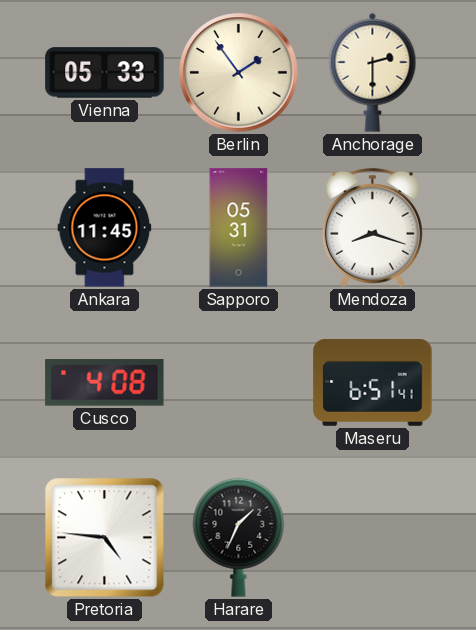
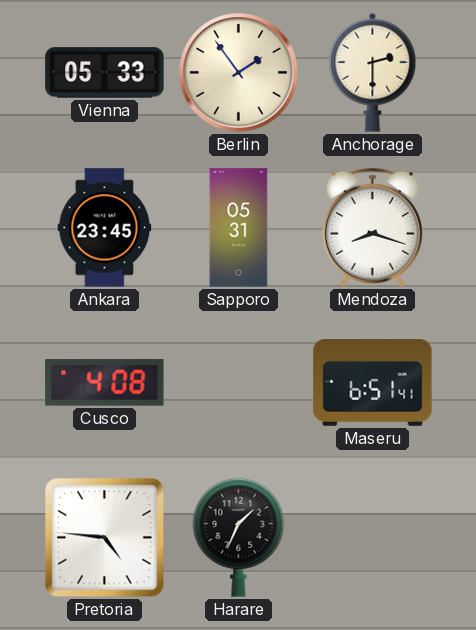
Ankara: 11:45 -> 23:45
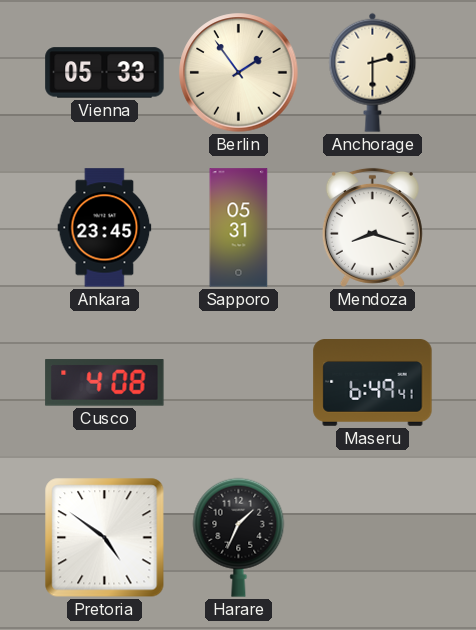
Maseru: 6:51 -> 6:49
Pretoria: 4:46 -> 4:51
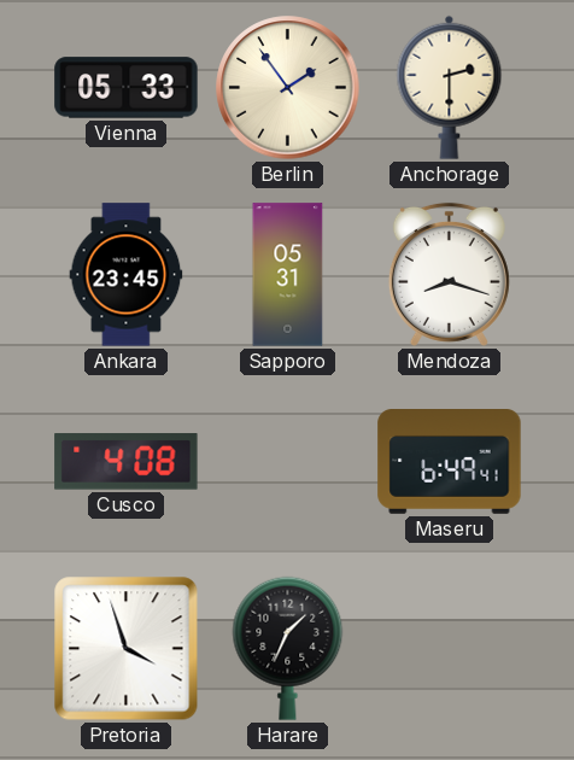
Pretoria: 4:51 -> 3:57
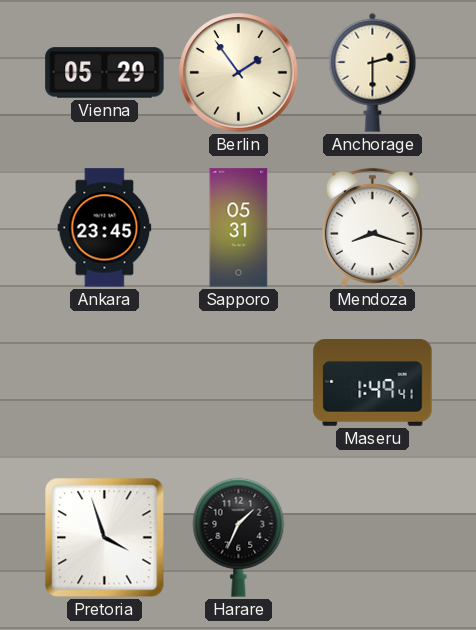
Vienna: 05:33 -> 05:29
Cusco: 4:08 -> none
Maseru: 6:49 -> 1:49
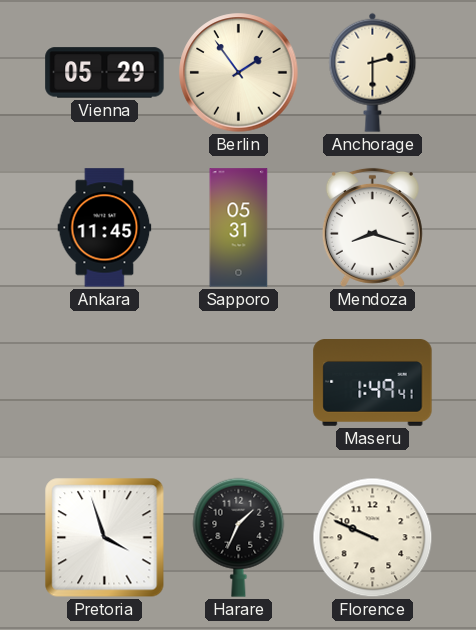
Ankara: 23:45 -> 11:45
Florence: none -> 9:49
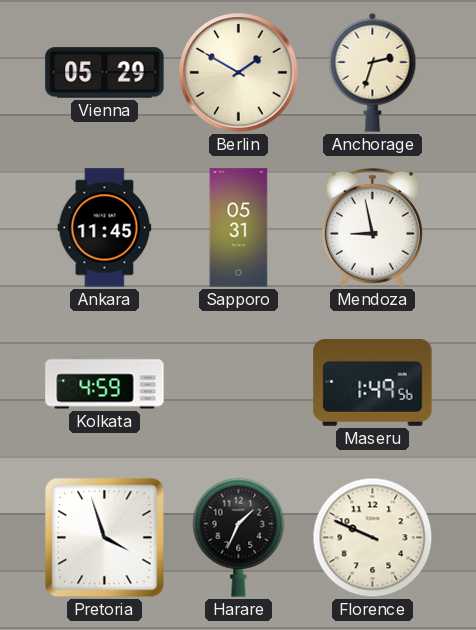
Berlin: 1:54 -> 1:50
Anchorage: 2:30 -> 2:33
Mendoza: 8:18 -> 8:58
Kolkata: none -> 4:59
Maseru: 1:49:41 -> 1:49:56
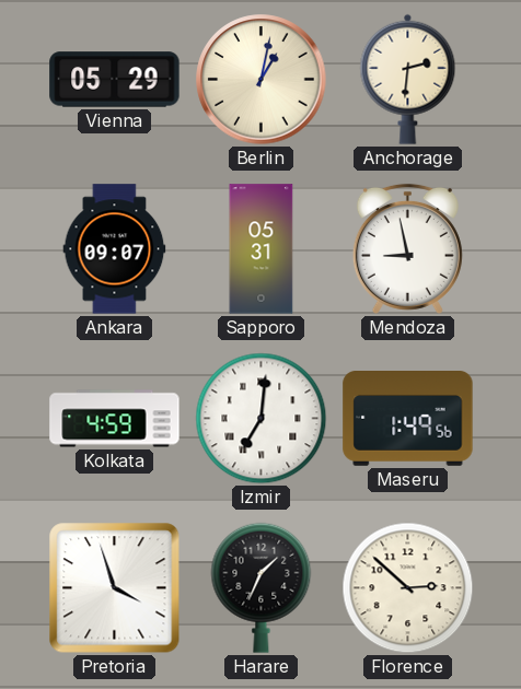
Berlin: 1:50 -> 1:02
Anchorage: 2:33 -> 2:31
Ankara: 11:45 -> 09:07
Izmir: none -> 7:01
Florence: 9:49 -> 2:52
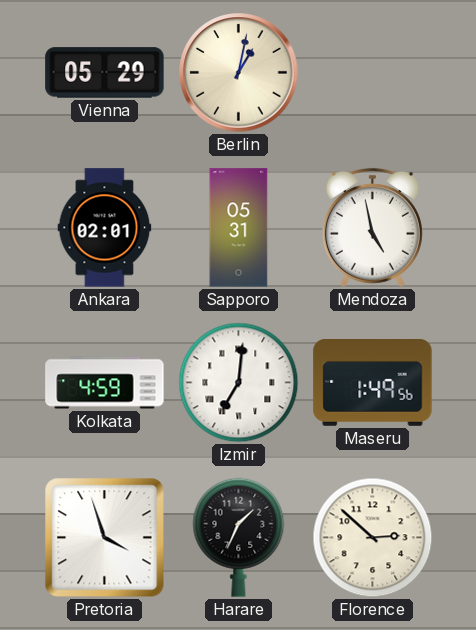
Anchorage: 2:31 -> none
Ankara: 09:07 -> 02:01
Mendoza: 8:58 -> 4:58
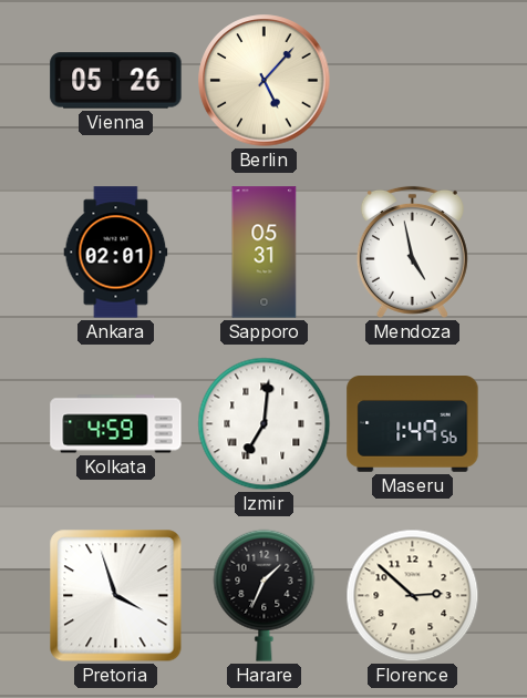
Vienna: 05:29 -> 05:26
Berlin: 1:02 -> 5:07
